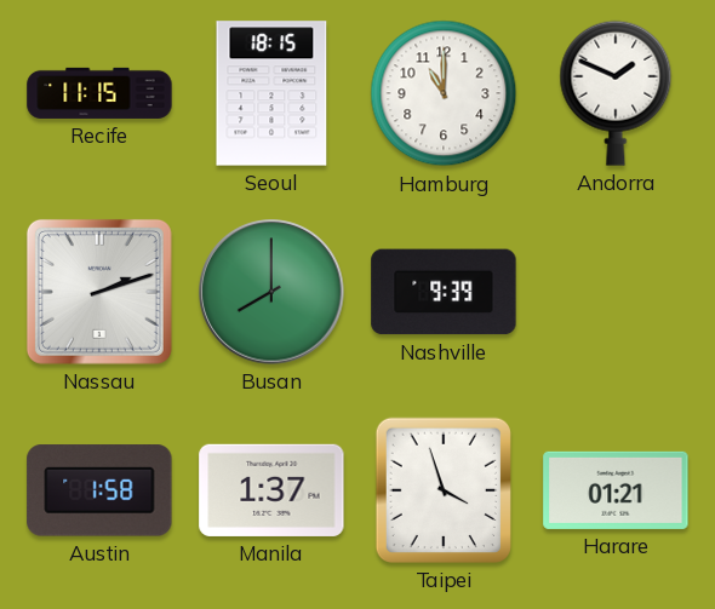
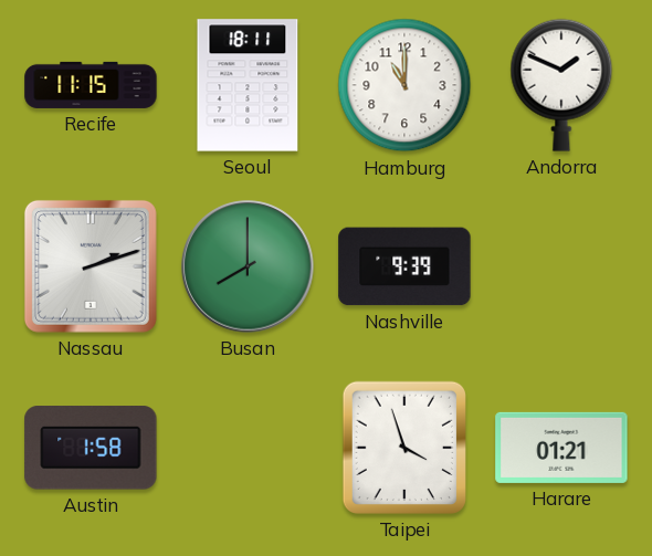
Seoul: 18:15 -> 18:11
Manila: 1:37 -> none
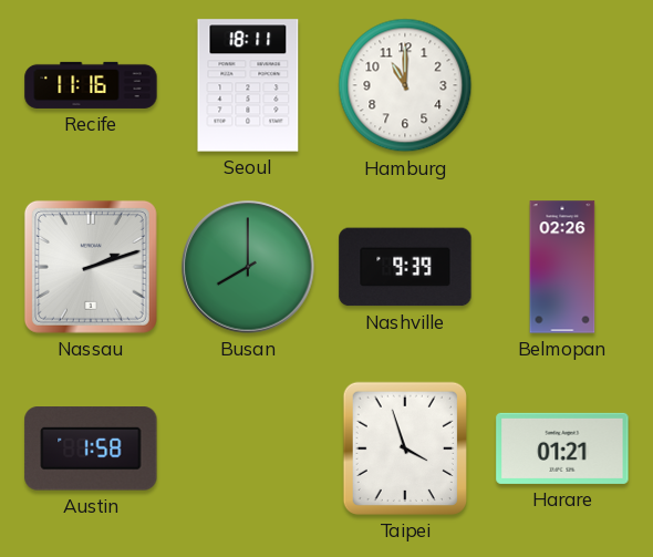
Recife: 11:15 -> 11:16
Andorra: 1:49 -> none
Belmopan: none -> 02:26
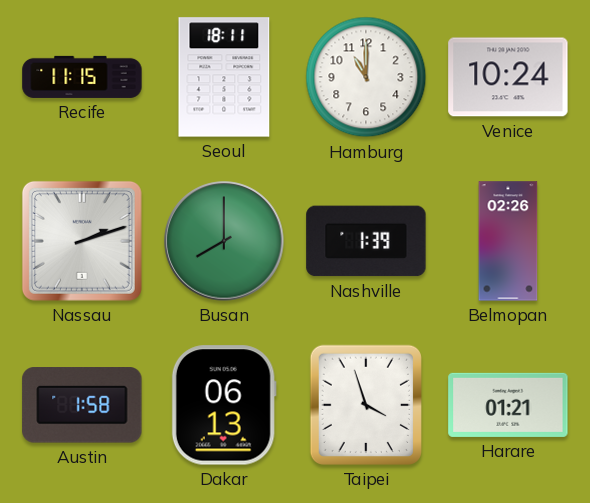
Recife: 11:16 -> 11:15
Venice: none -> 10:24
Nashville: 9:39 -> 1:39
Dakar: none -> 06:13
